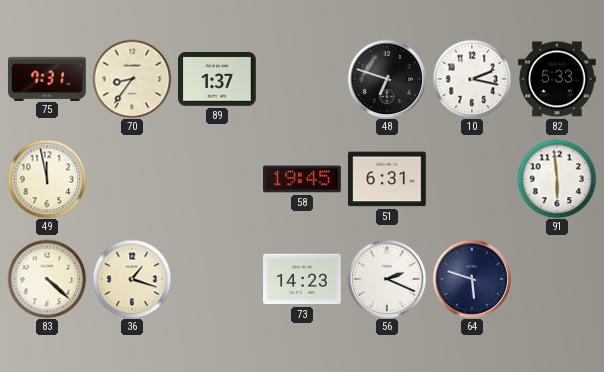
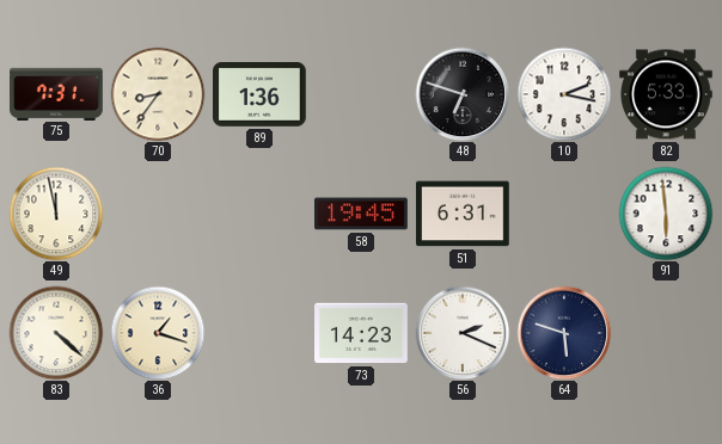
89: 1:37 -> 1:36
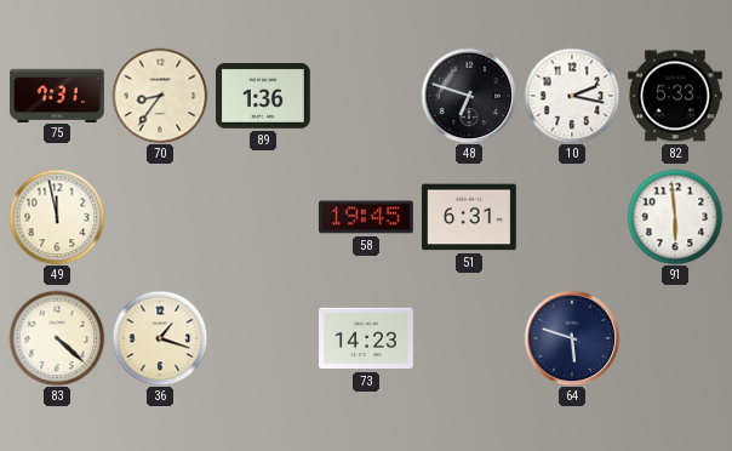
56: 2:19 -> none
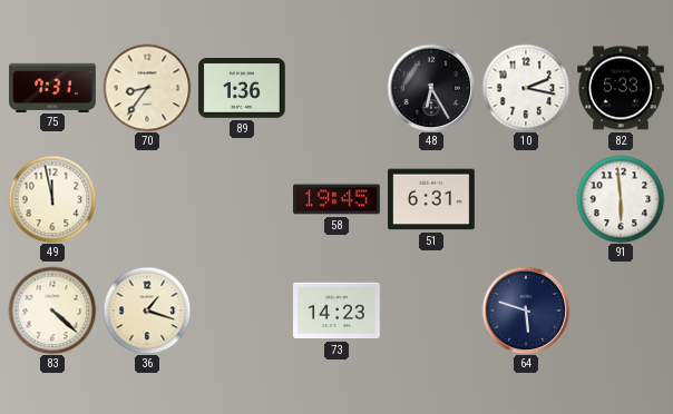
48: 6:48 -> 6:25
